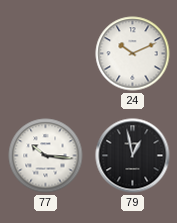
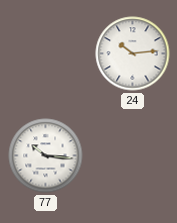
24: 10:11 -> 10:14
79: 12:58 -> none
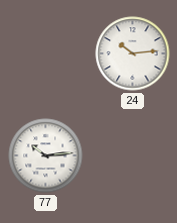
77: 10:16 -> 10:14
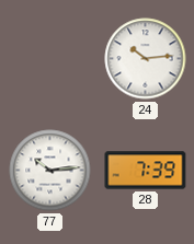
28: none -> 7:39
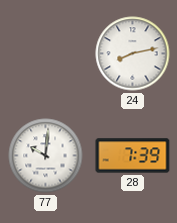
24: 10:14 -> 8:13
77: 10:14 -> 10:01
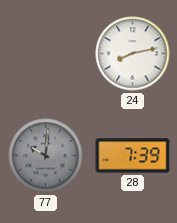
77 dial: white -> grey
